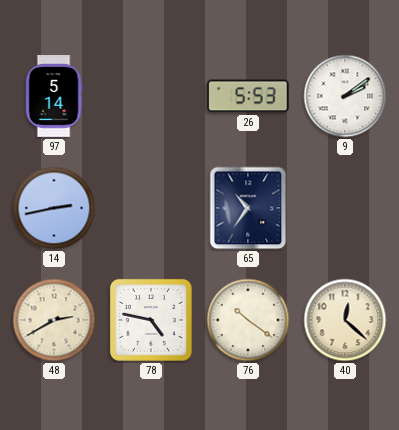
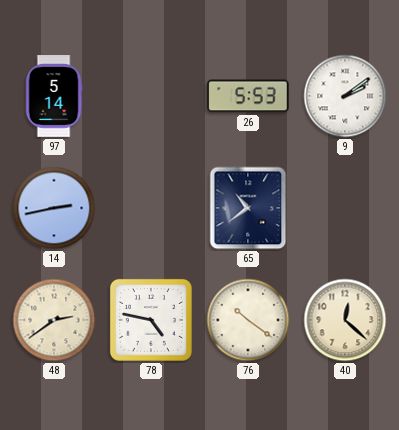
65: 10:36 -> 10:39
48: 2:40 -> 2:39
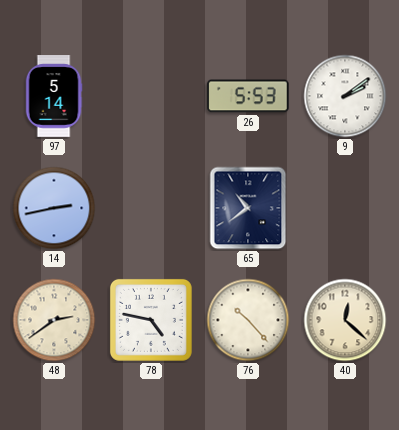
76: 10:21 -> 10:23
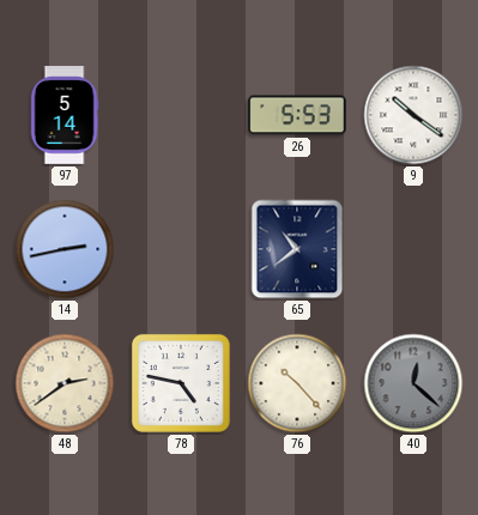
9: 2:09 -> 10:21
40 dial: cream -> grey
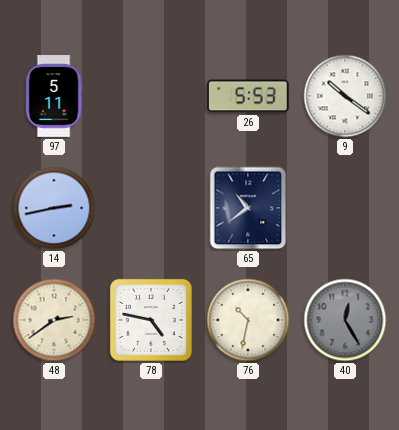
97: 5:14 -> 5:11
76: 10:23 -> 10:32
40: 12:22 -> 12:25
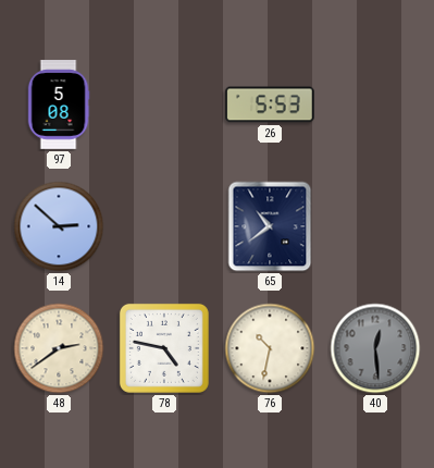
97: 5:11 -> 5:08
9: 10:21 -> none
14: 2:43 -> 2:52
40: 12:25 -> 12:29
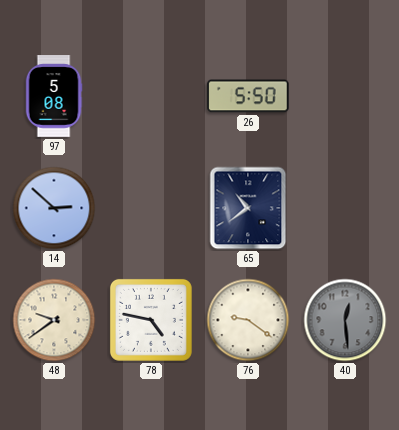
26: 5:53 -> 5:50
48: 2:39 -> 9:39
76: 10:32 -> 9:21
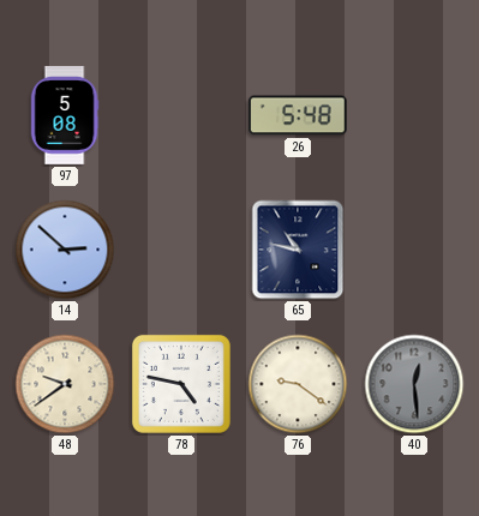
26: 5:50 -> 5:48
65: 10:39 -> 10:47
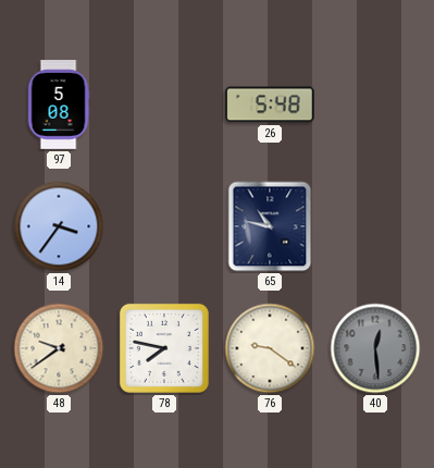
14: 2:52 -> 3:36
78: 4:47 -> 7:47
